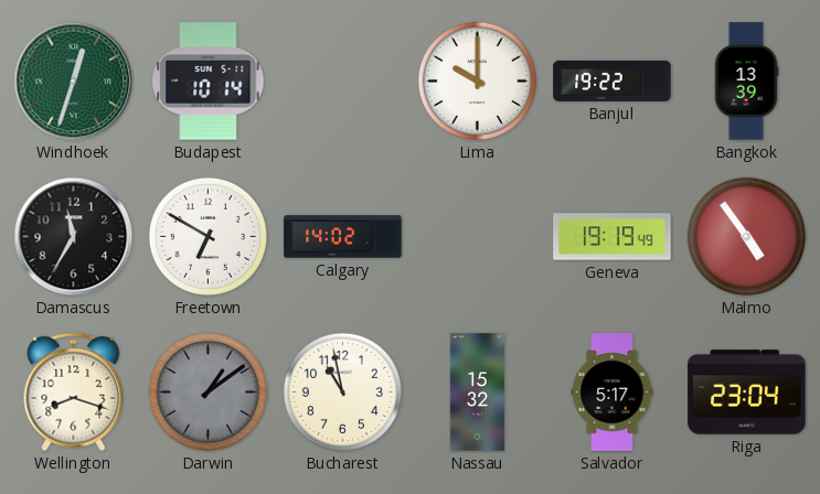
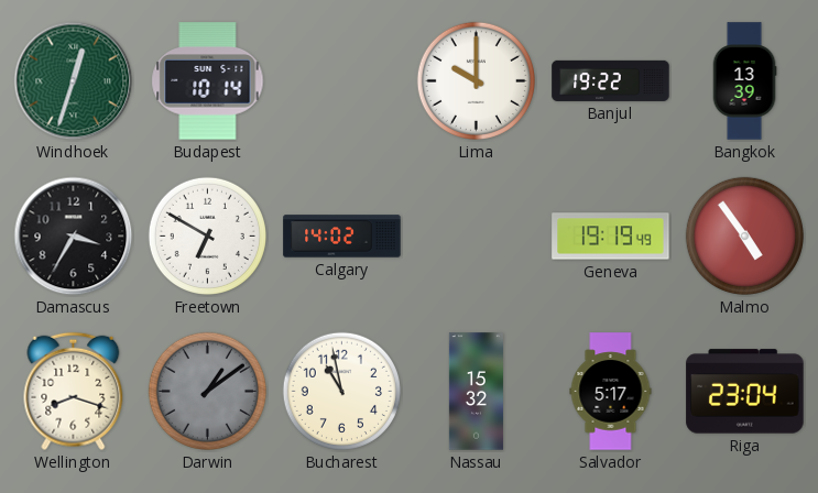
Damascus: 11:35 -> 3:35
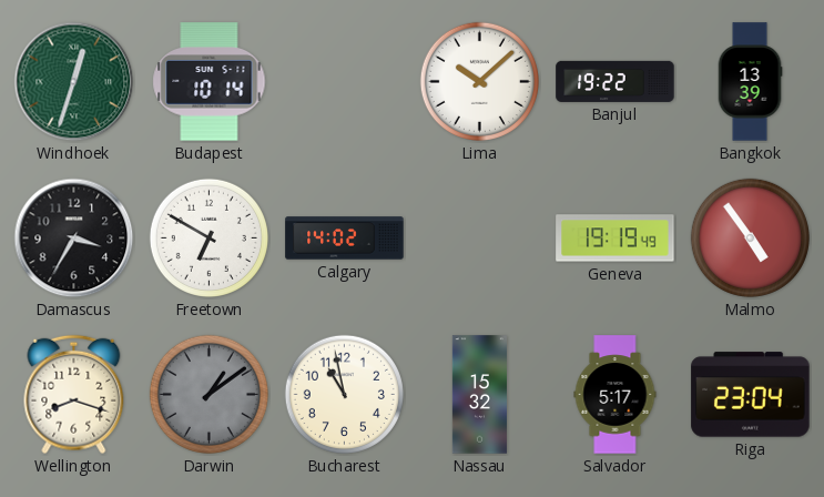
Lima: 10:00 -> 10:08
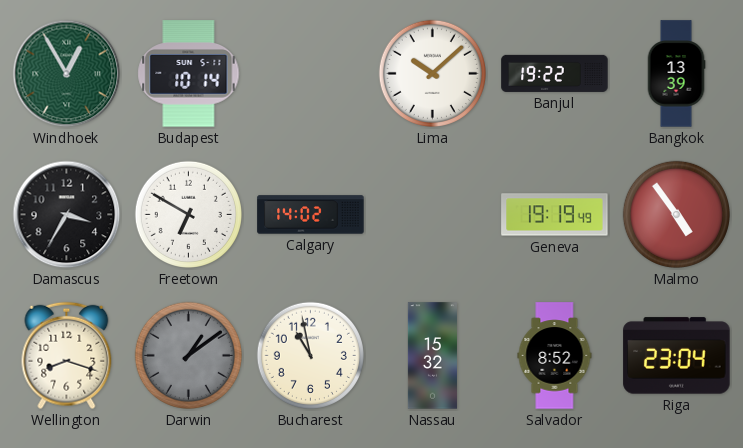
Windhoek: 12:33 -> 12:55
Salvador: 5:17 -> 8:52
